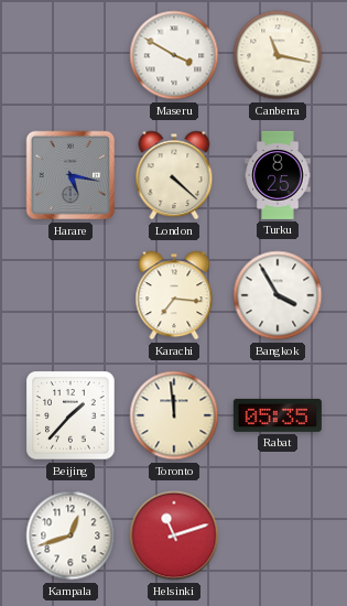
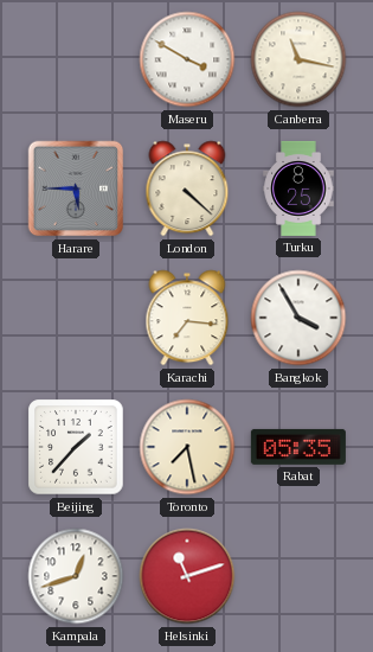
Harare: 5:17 -> 5:45
Toronto: 11:59 -> 7:28
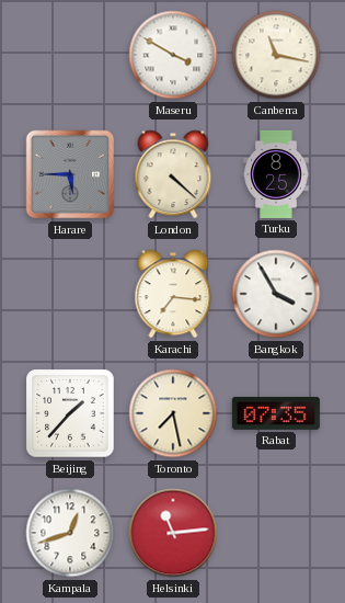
Rabat: 05:35 -> 07:35
Helsinki: 11:12 -> 11:14
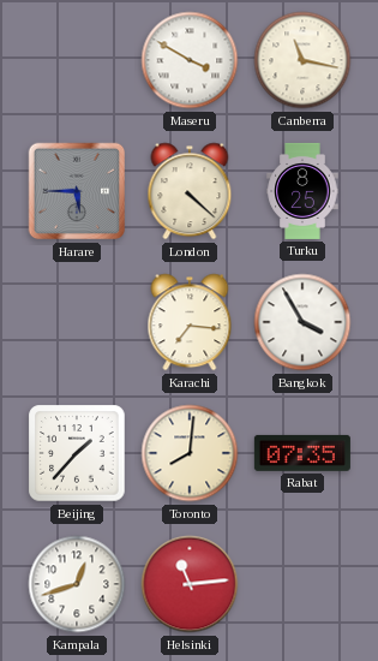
Toronto: 7:28 -> 8:01
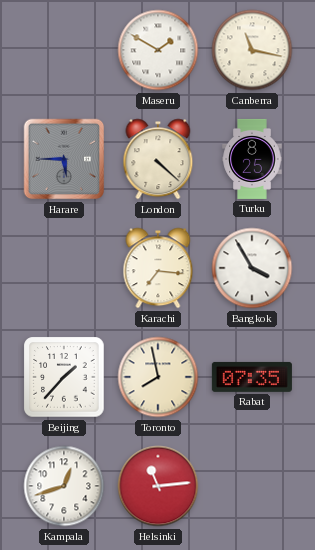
Maseru: 3:50 -> 1:50
Toronto: 8:01 -> 7:58
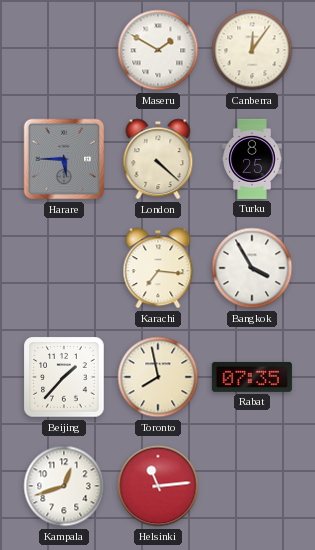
Canberra: 11:17 -> 12:06
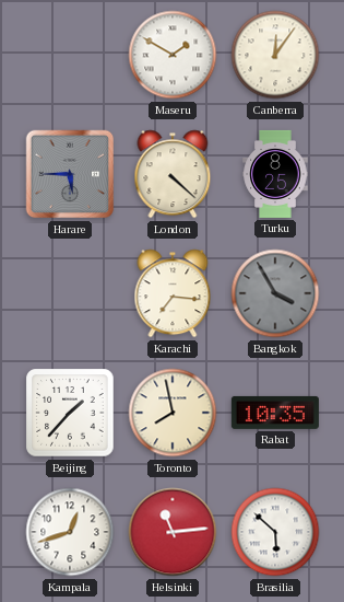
Bangkok dial: white -> grey
Rabat: 07:35 -> 10:35
Brasilia: none -> 5:52
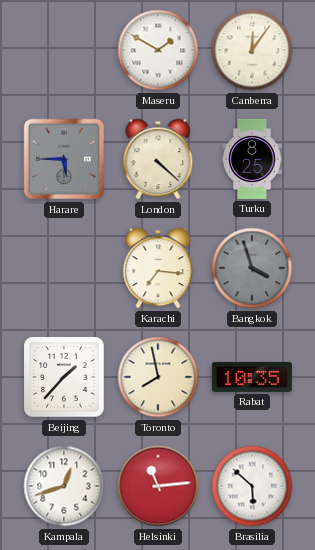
Bangkok: 3:55 -> 3:57
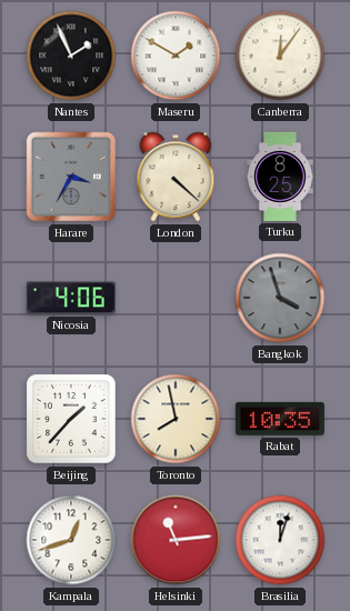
Nantes: none -> 1:56
Harare: 5:45 -> 3:35
Nicosia: none -> 4:06
Karachi: 7:16 -> none
Brasilia: 5:52 -> 12:03
